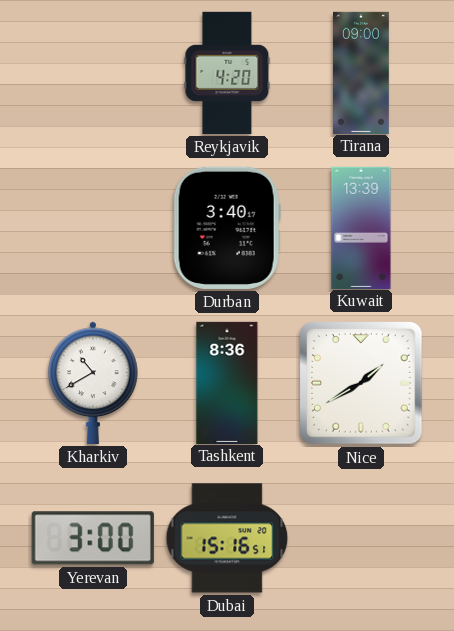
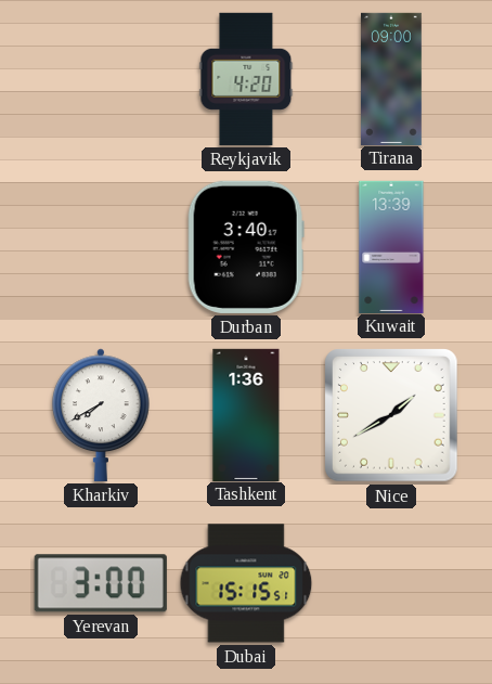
Kharkiv: 10:40 -> 7:40
Tashkent: 8:36 -> 1:36
Dubai: 15:16 -> 15:15
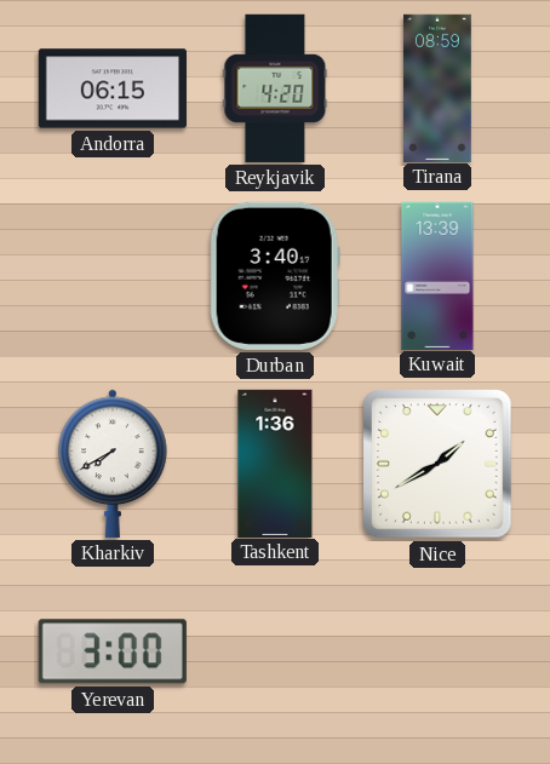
Andorra: none -> 06:15
Tirana: 09:00 -> 08:59
Dubai: 15:15 -> none
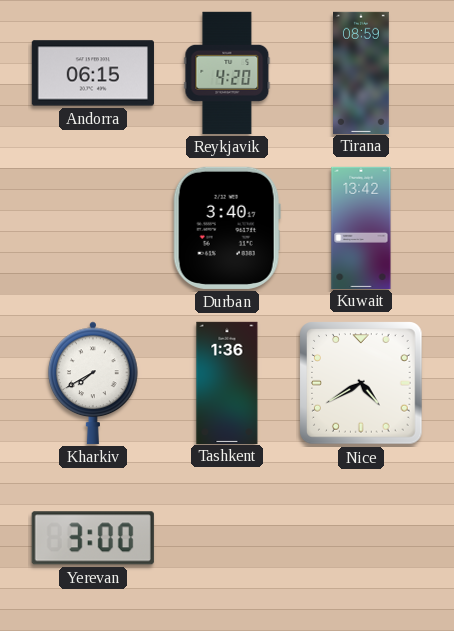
Kuwait: 13:39 -> 13:42
Nice: 1:40 -> 4:40
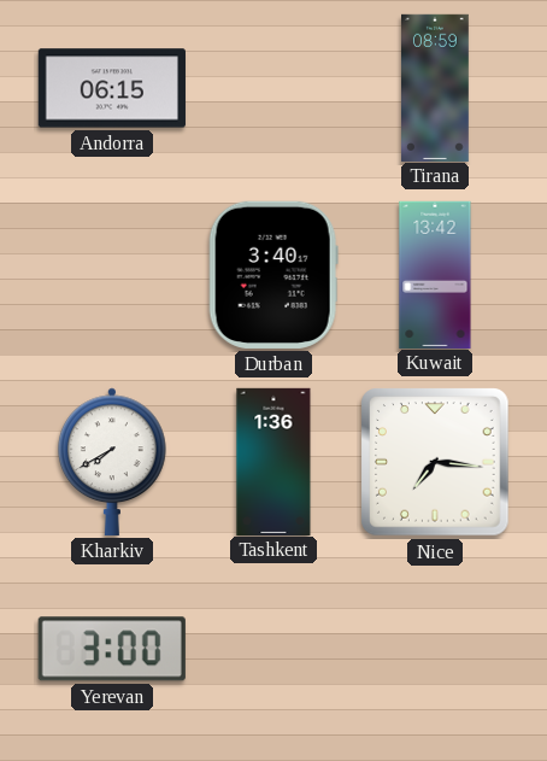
Reykjavik: 4:20 -> none
Nice: 4:40 -> 7:16
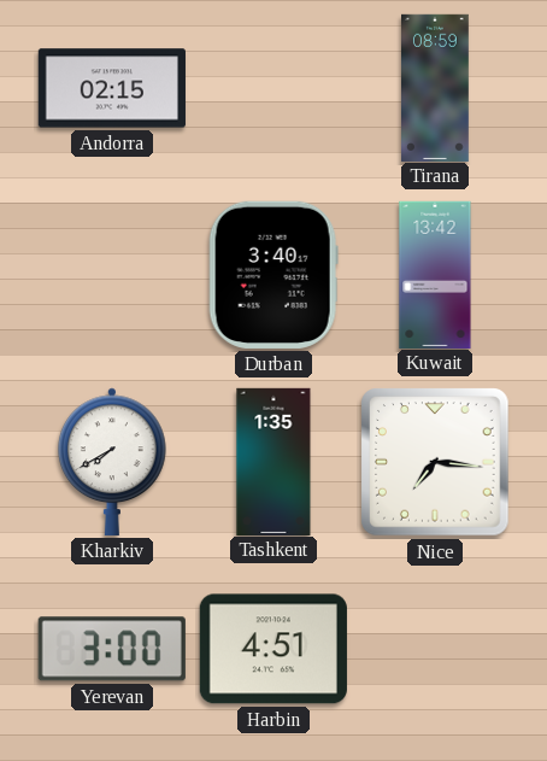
Andorra: 06:15 -> 02:15
Tashkent: 1:36 -> 1:35
Harbin: none -> 4:51
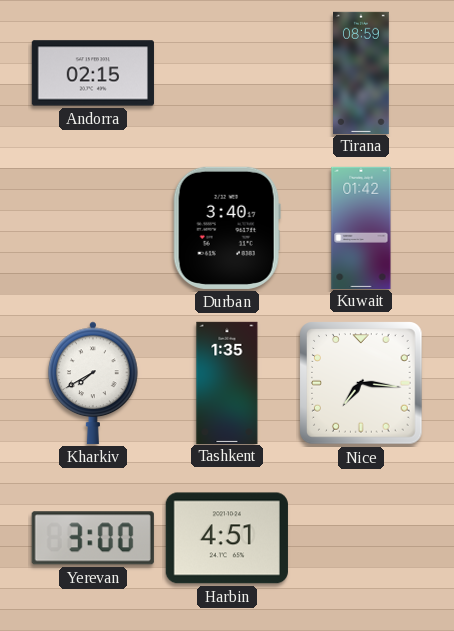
Kuwait: 13:42 -> 01:42
